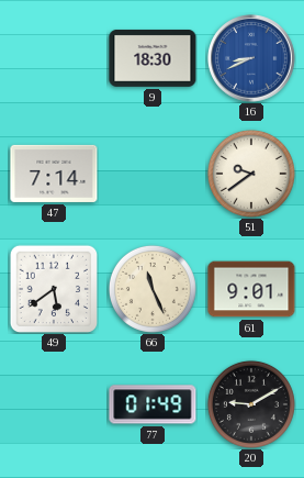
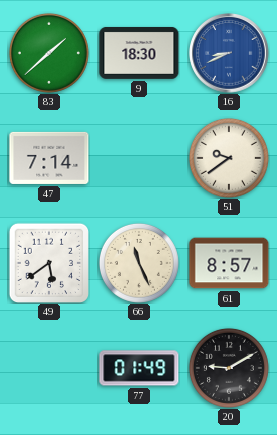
83: none -> 1:38
61: 9:01 -> 8:57
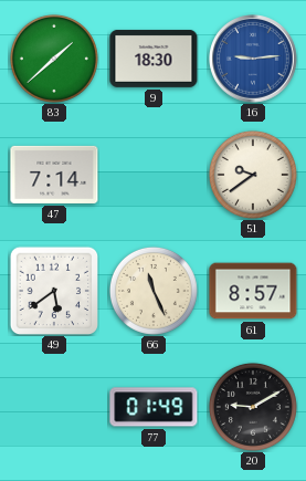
16: 8:41 -> 9:14
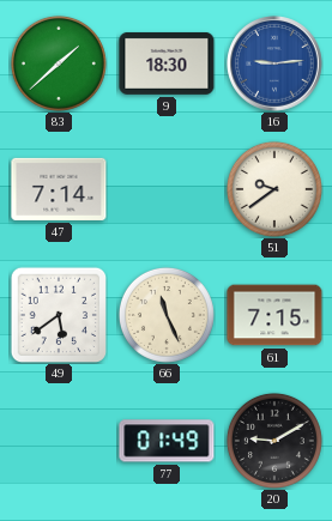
61: 8:57 -> 7:15
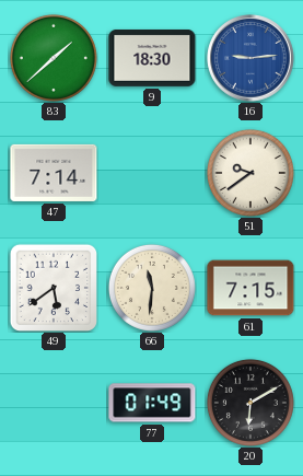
66: 11:26 -> 11:31
20: 9:10 -> 6:10
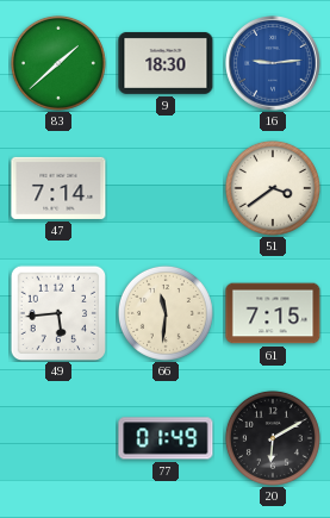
51: 9:39 -> 3:39
49: 5:39 -> 5:44
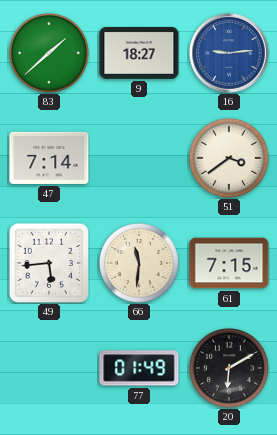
9: 18:30 -> 18:27
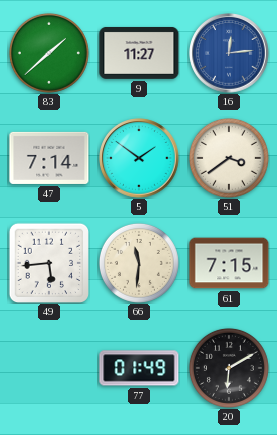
9: 18:27 -> 11:27
16: 9:14 -> 12:14
5: none -> 1:51
